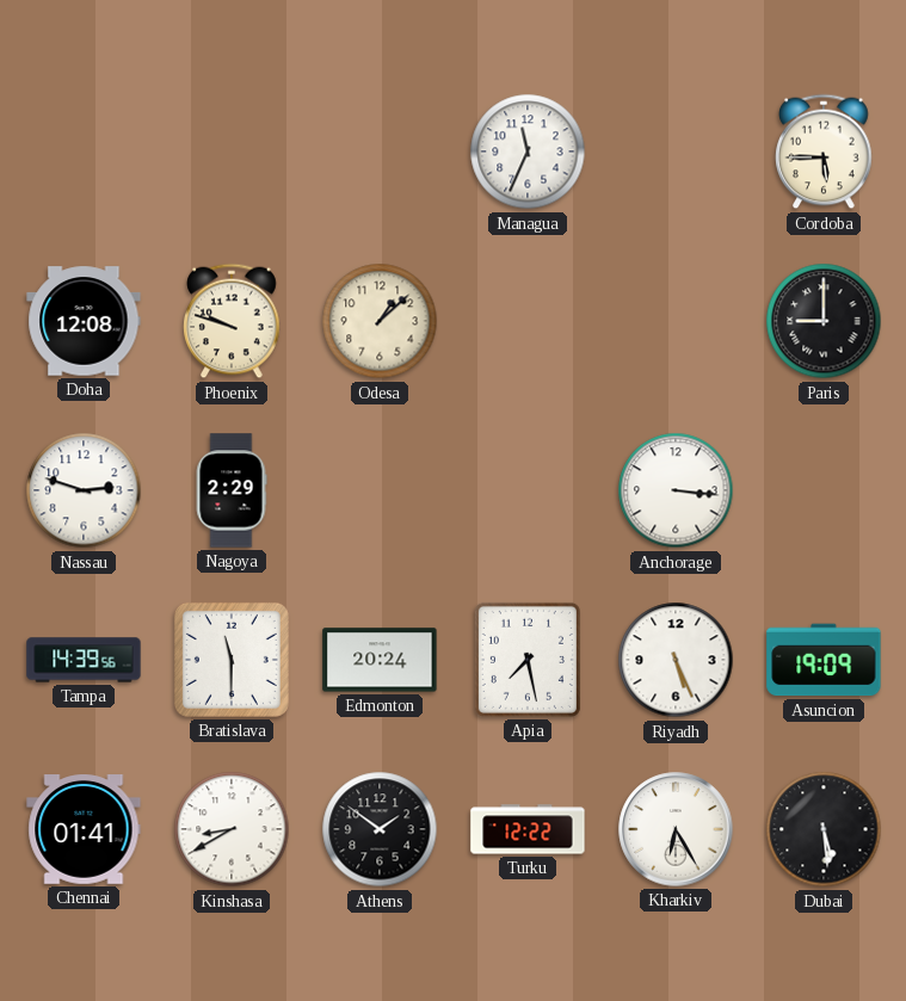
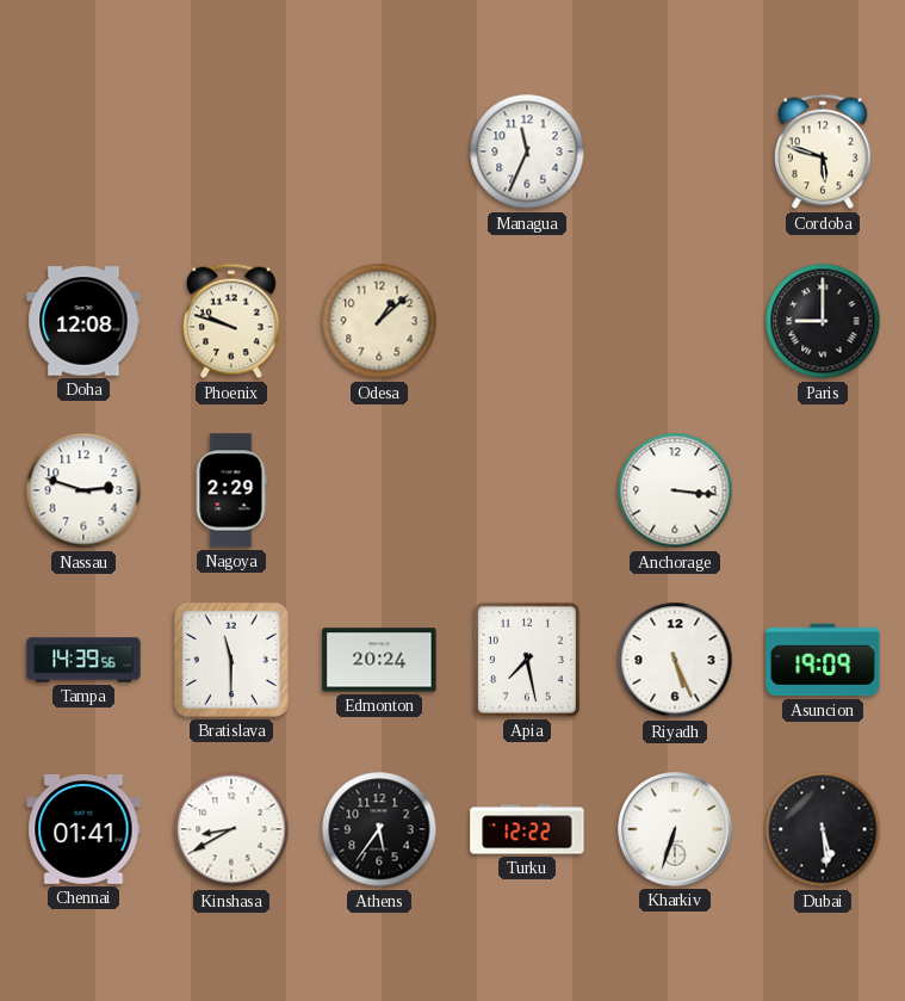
Cordoba: 5:45 -> 5:48
Athens: 1:51 -> 5:36
Kharkiv: 6:25 -> 6:33
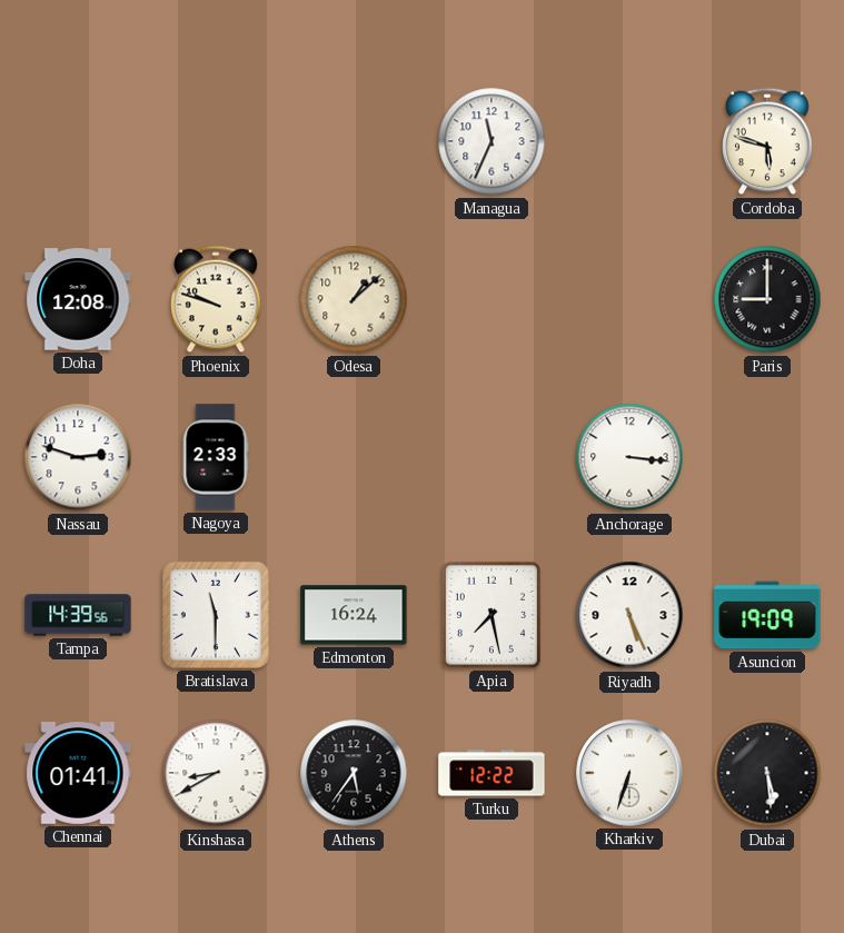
Nagoya: 2:29 -> 2:33
Edmonton: 20:24 -> 16:24
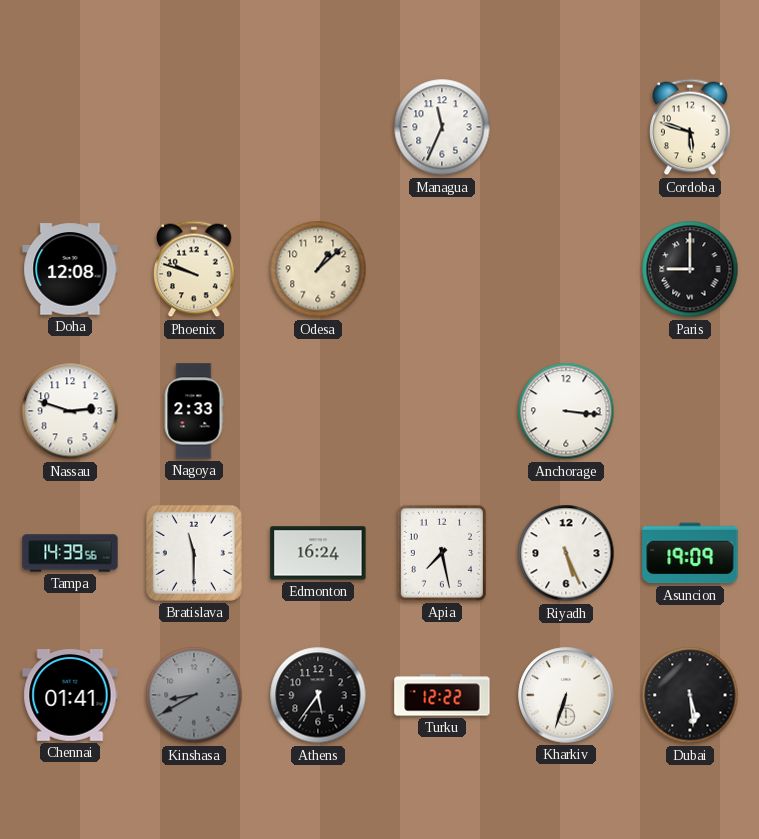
Kinshasa dial: white -> grey
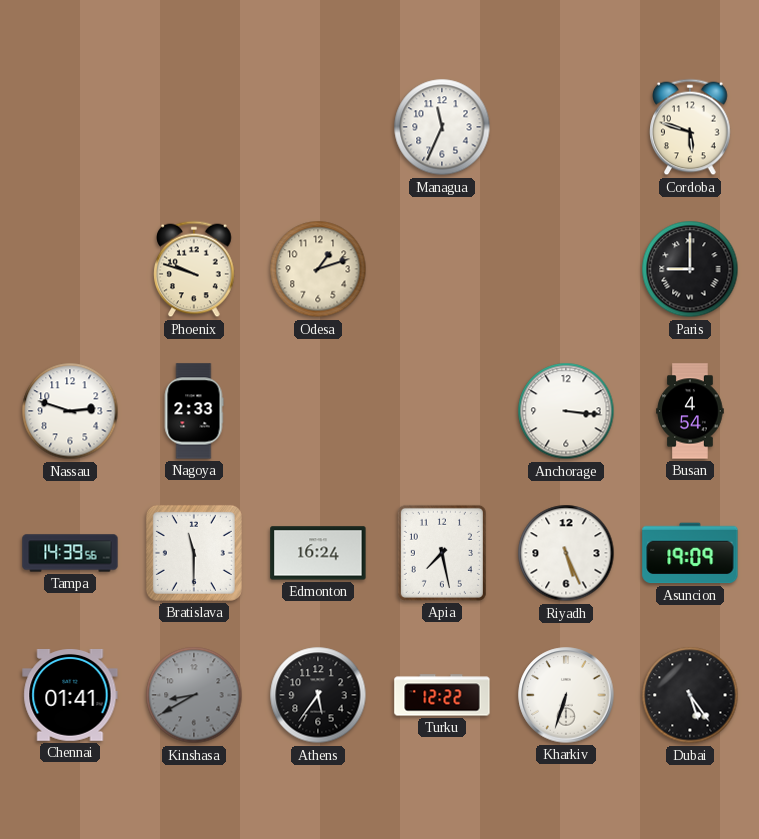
Doha: 12:08 -> none
Odesa: 1:08 -> 1:12
Busan: none -> 4:54
Dubai: 5:29 -> 5:24
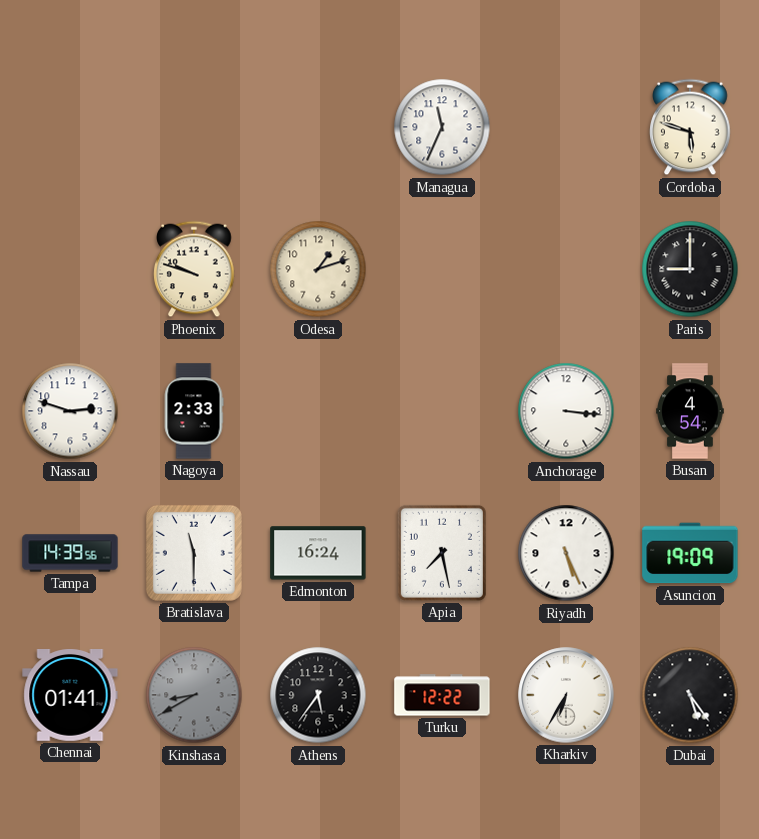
Kharkiv: 6:33 -> 6:35
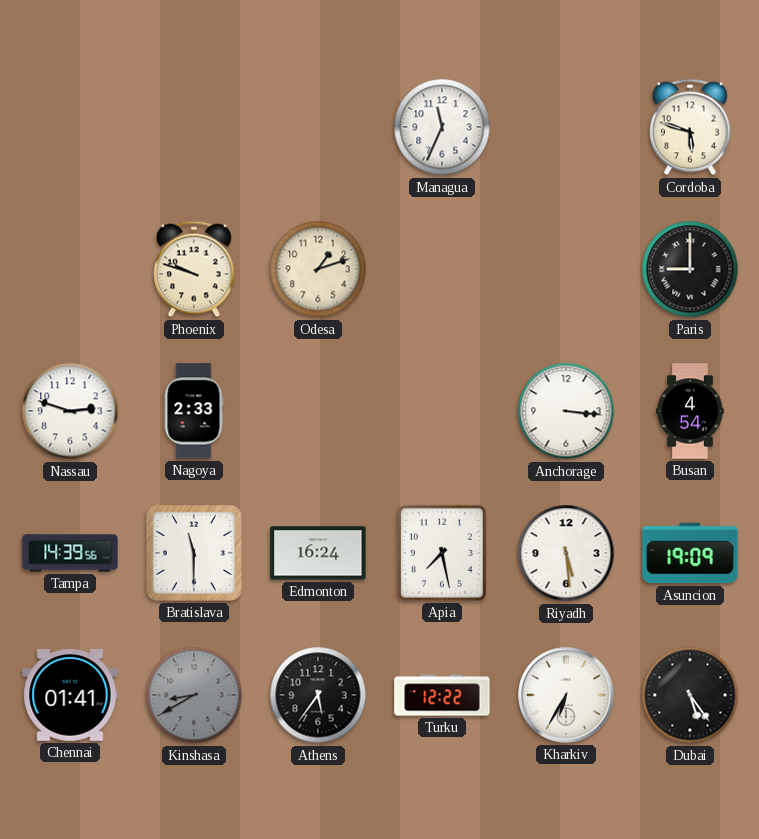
Riyadh: 5:26 -> 5:29
